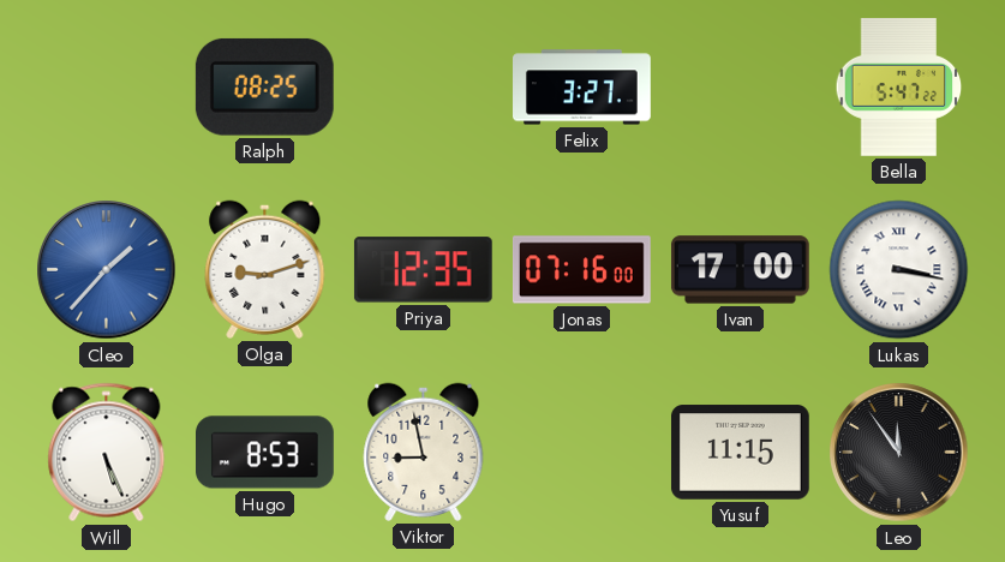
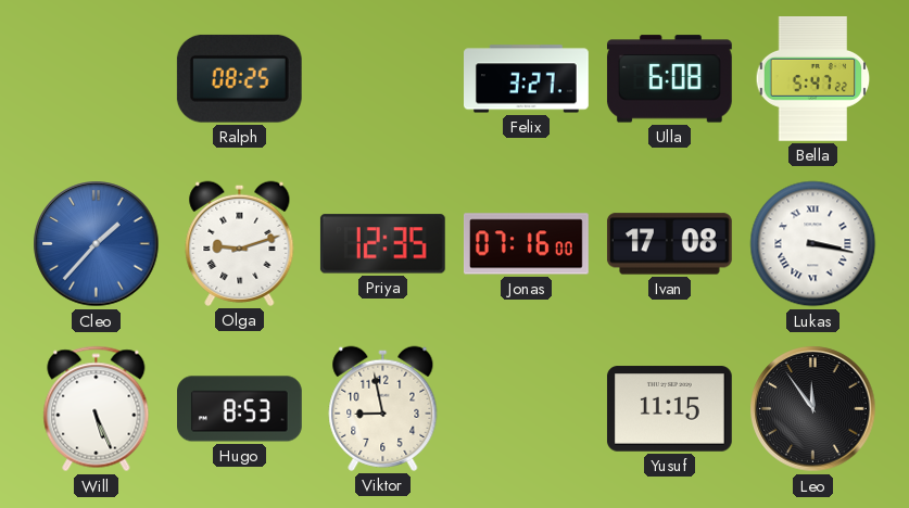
Ulla: none -> 6:08
Ivan: 17:00 -> 17:08
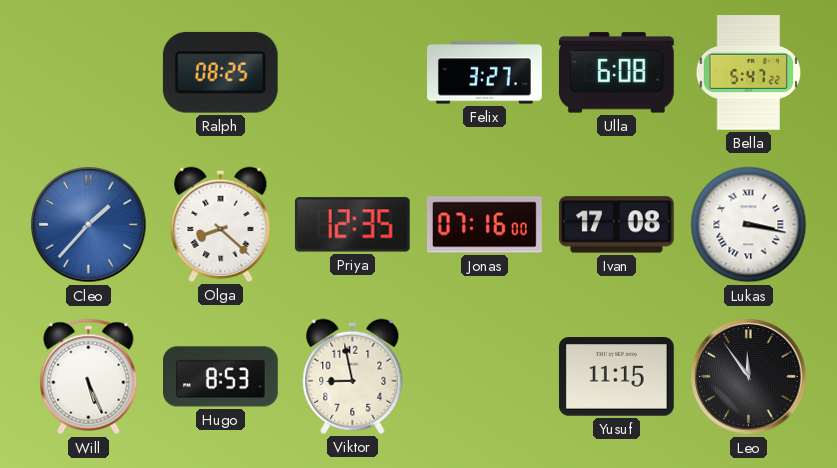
Olga: 9:12 -> 8:22
